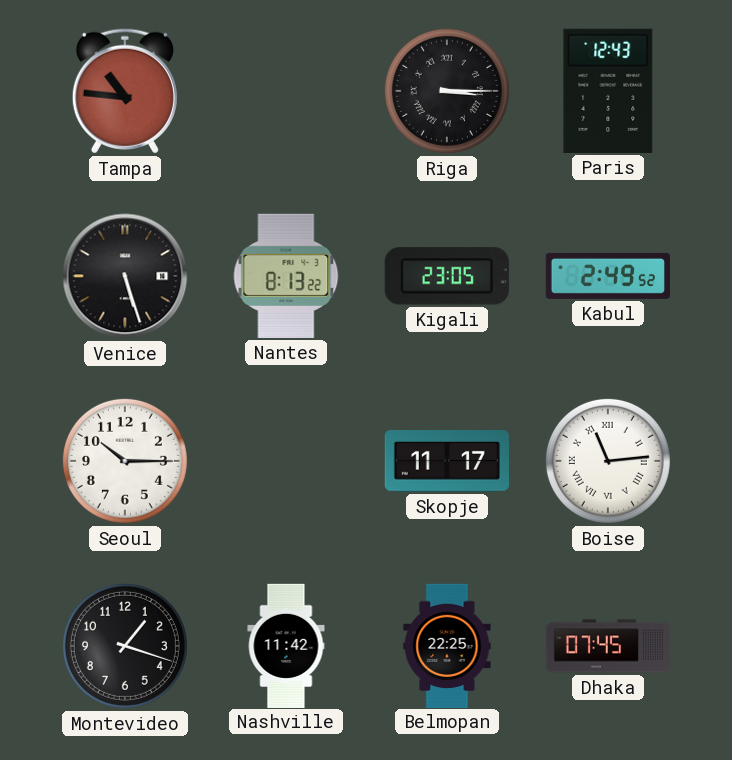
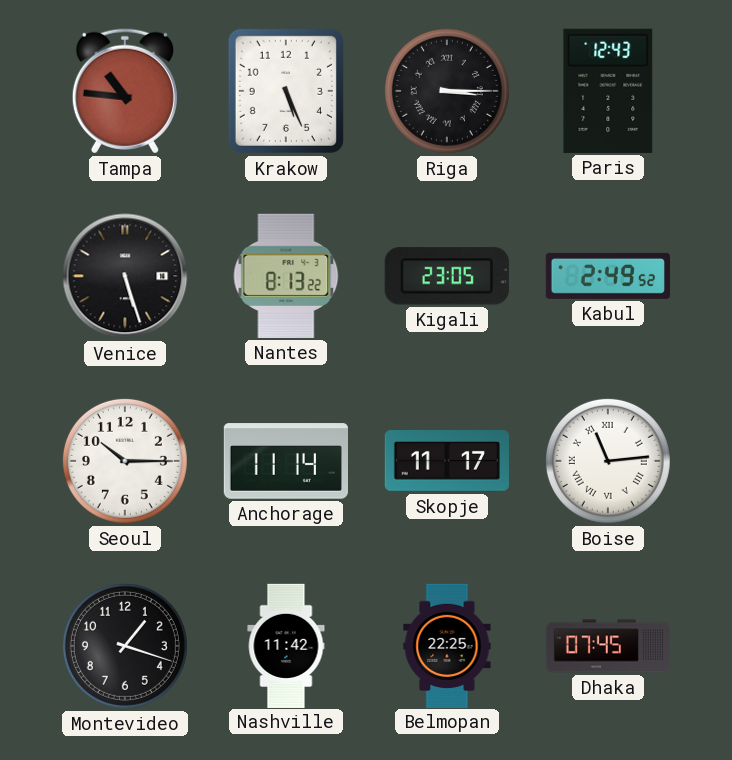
Krakow: none -> 5:26
Anchorage: none -> 11:14
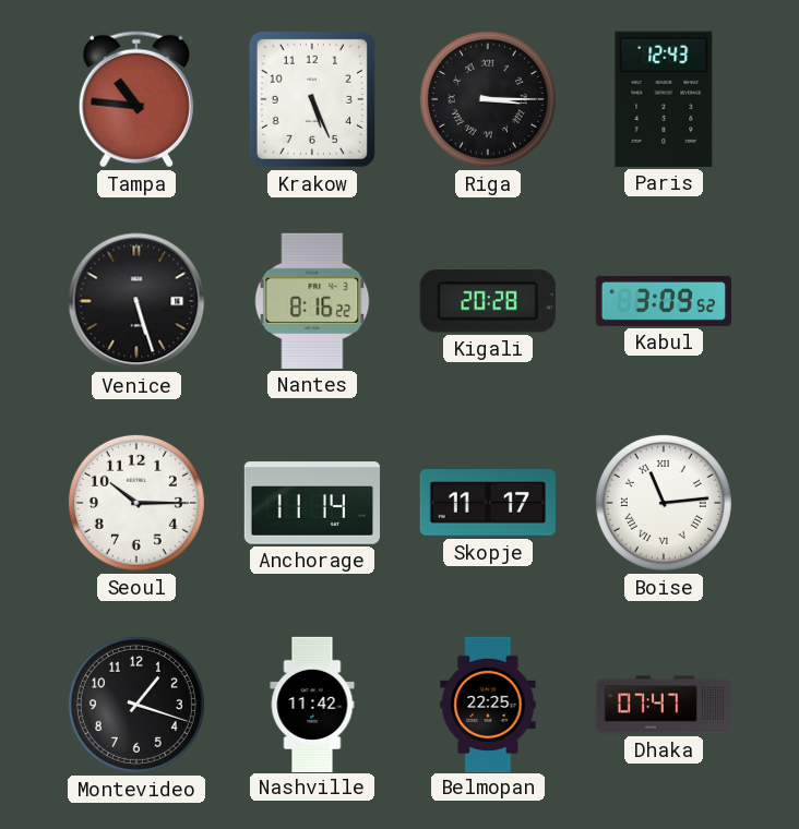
Nantes: 8:13 -> 8:16
Kigali: 23:05 -> 20:28
Kabul: 2:49 -> 3:09
Dhaka: 07:45 -> 07:47
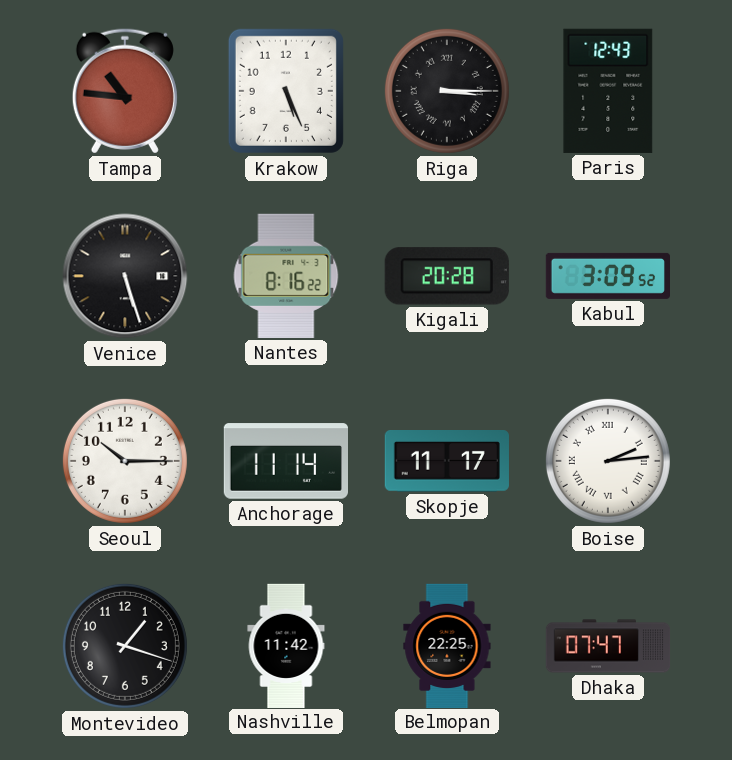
Boise: 11:14 -> 2:14
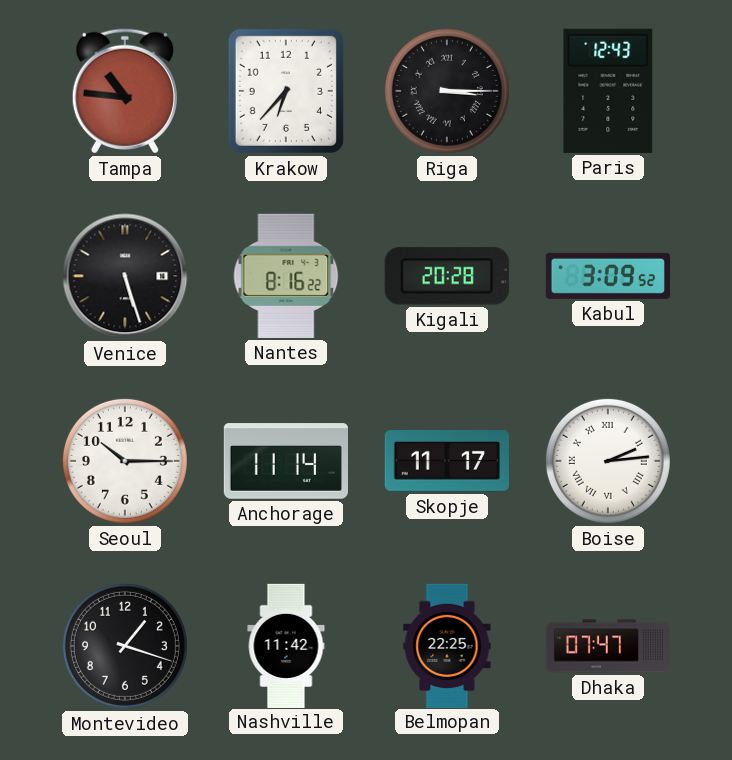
Krakow: 5:26 -> 6:37
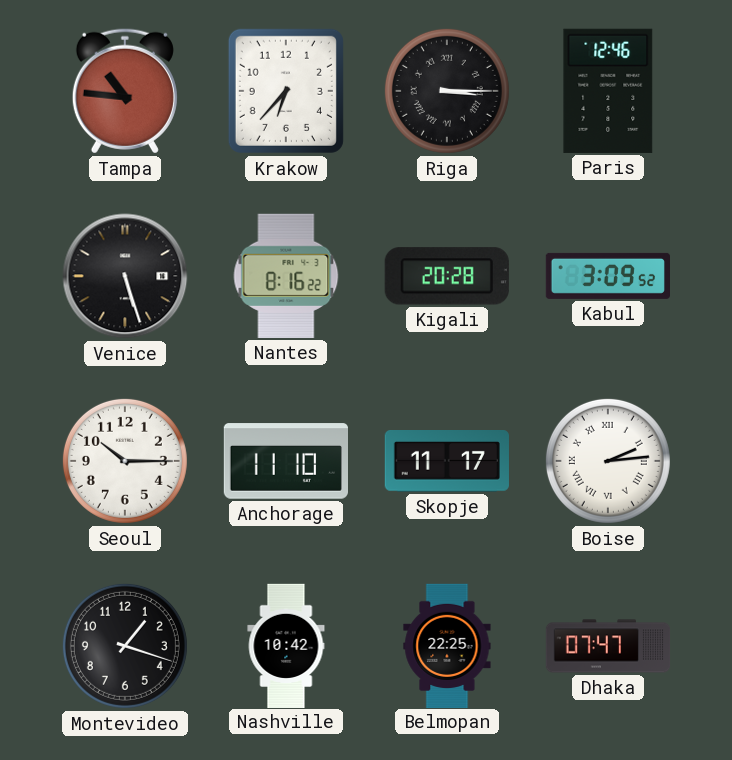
Paris: 12:43 -> 12:46
Anchorage: 11:14 -> 11:10
Nashville: 11:42 -> 10:42
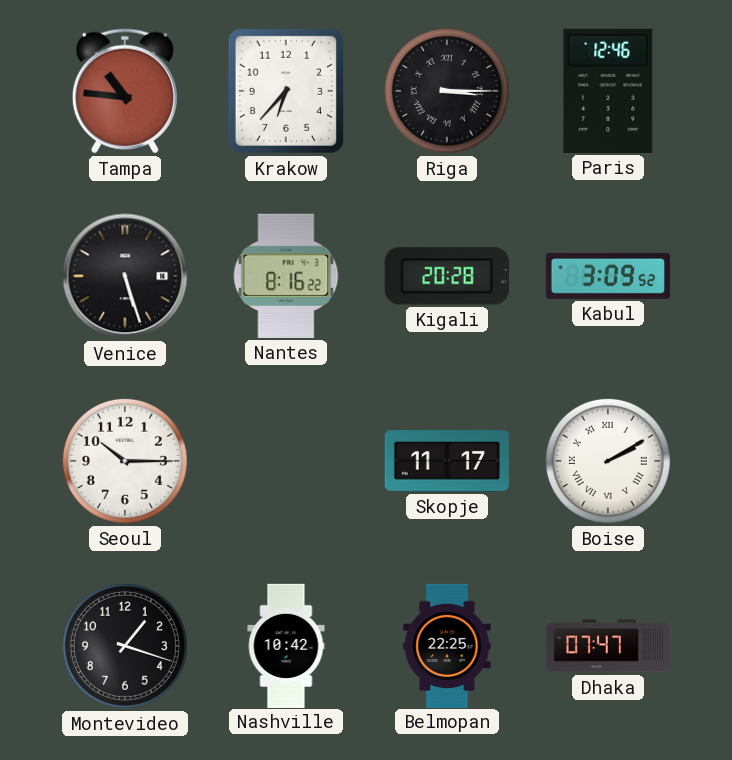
Anchorage: 11:10 -> none
Boise: 2:14 -> 2:10
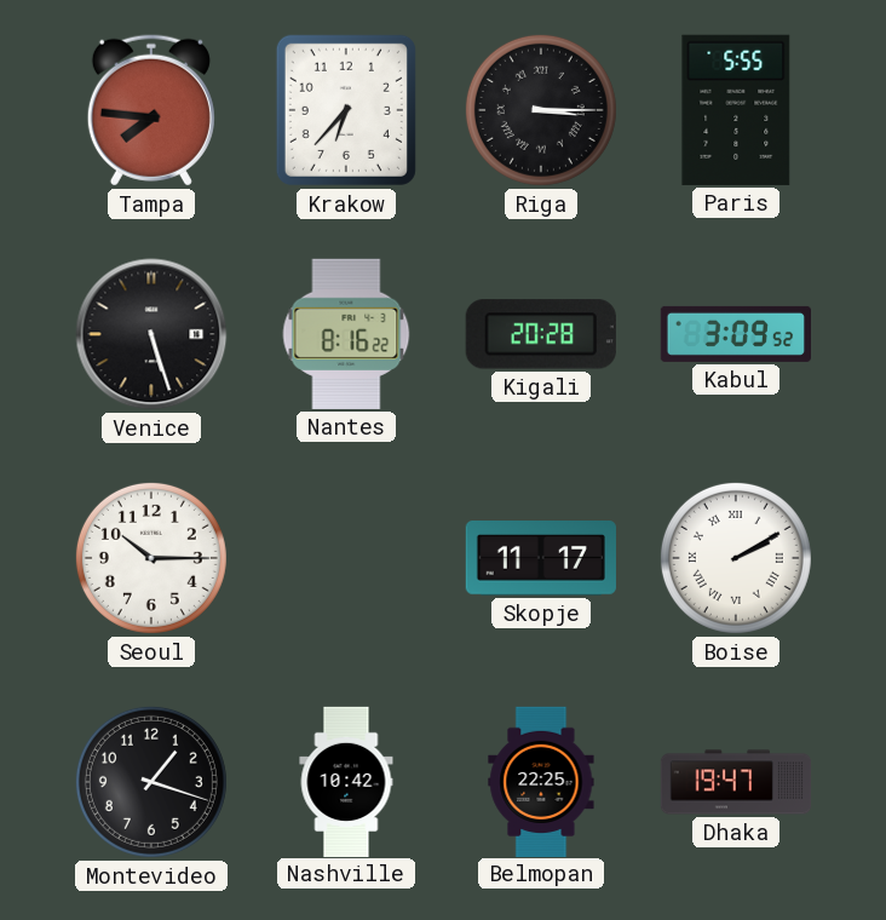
Tampa: 10:46 -> 7:46
Paris: 12:46 -> 5:55
Dhaka: 07:47 -> 19:47
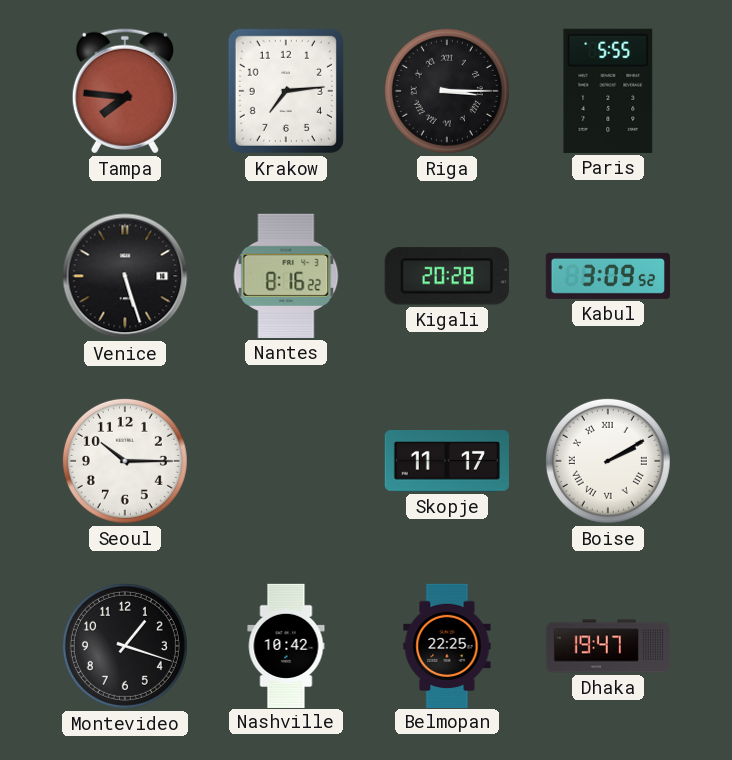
Krakow: 6:37 -> 7:14
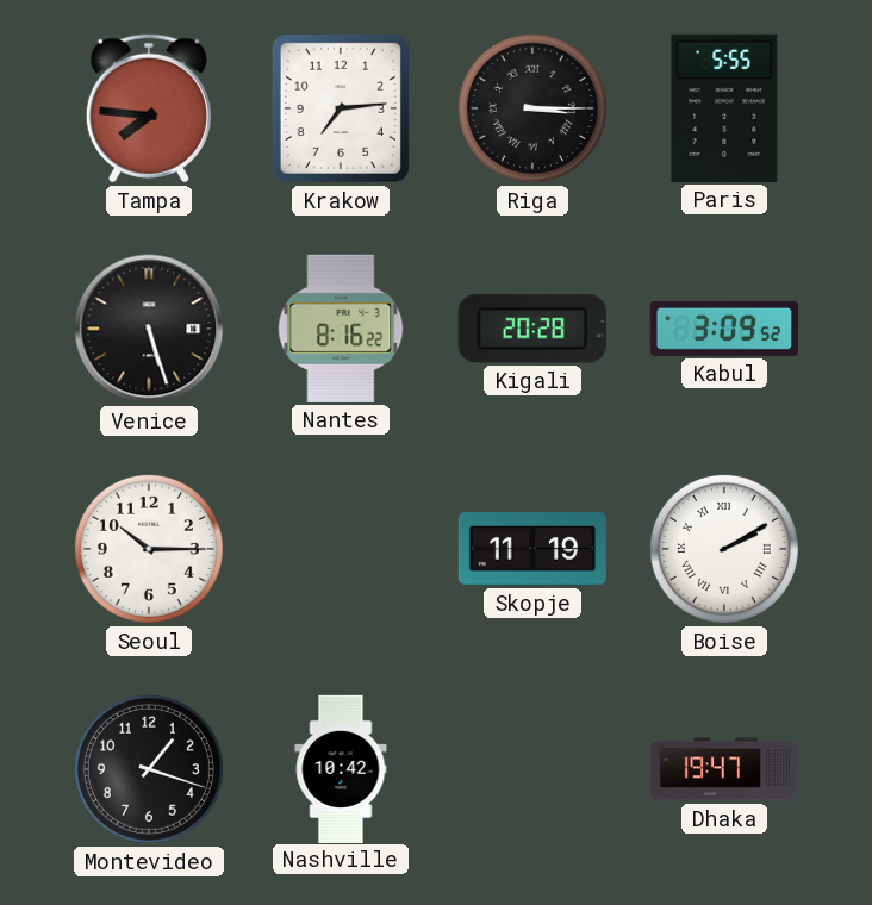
Skopje: 11:17 -> 11:19
Belmopan: 22:25 -> none
